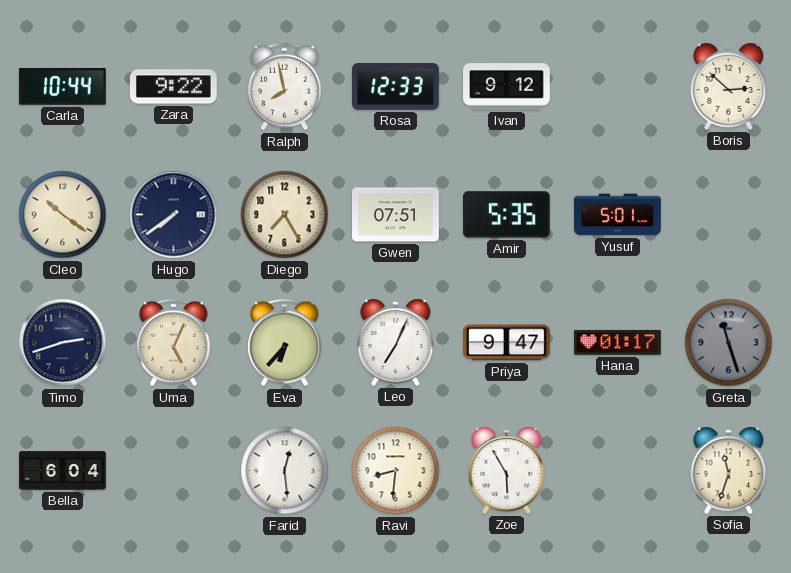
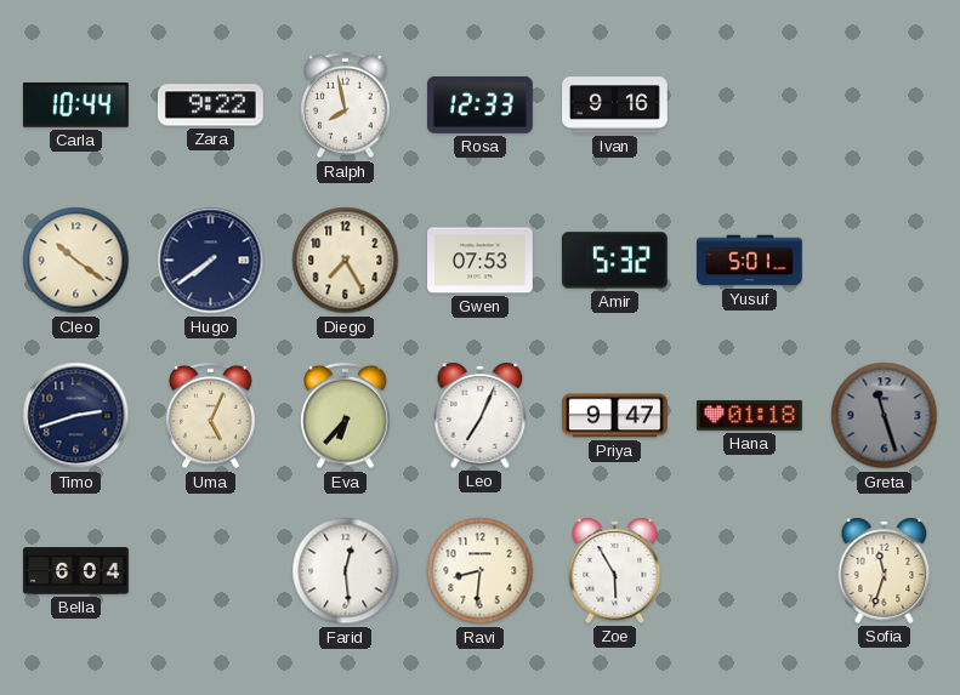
Ivan: 9:12 -> 9:16
Boris: 2:52 -> none
Gwen: 07:51 -> 07:53
Amir: 5:35 -> 5:32
Hana: 01:17 -> 01:18
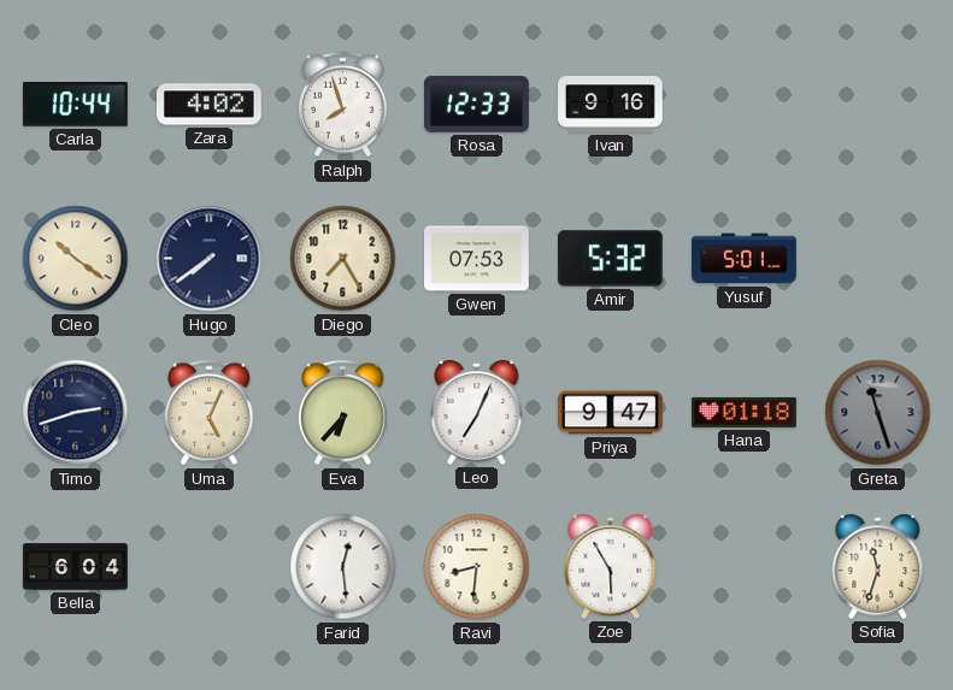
Zara: 9:22 -> 4:02
Ralph: 7:58 -> 7:57
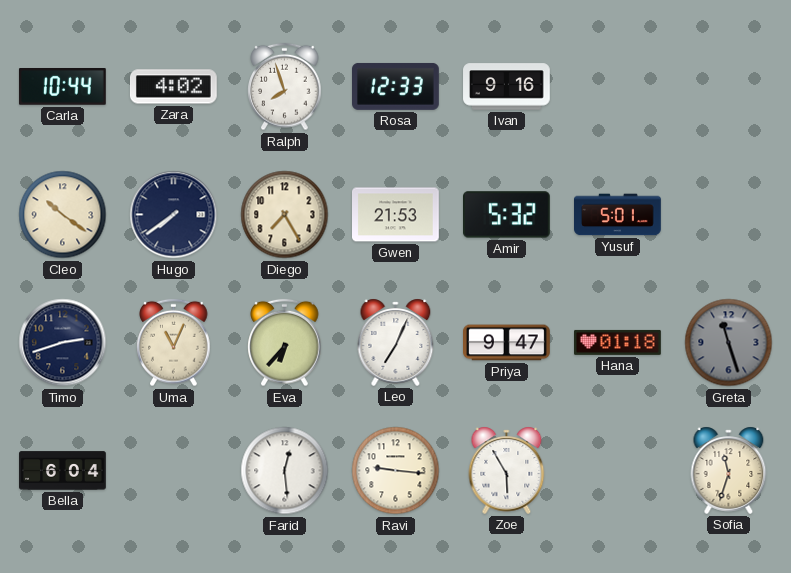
Gwen: 07:53 -> 21:53
Uma: 5:04 -> 11:04
Ravi: 8:31 -> 9:16
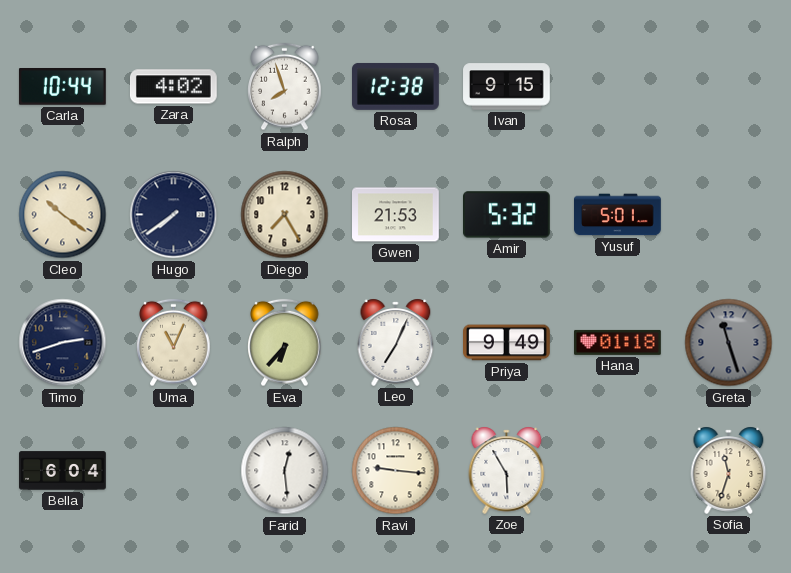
Rosa: 12:33 -> 12:38
Ivan: 9:16 -> 9:15
Priya: 9:47 -> 9:49
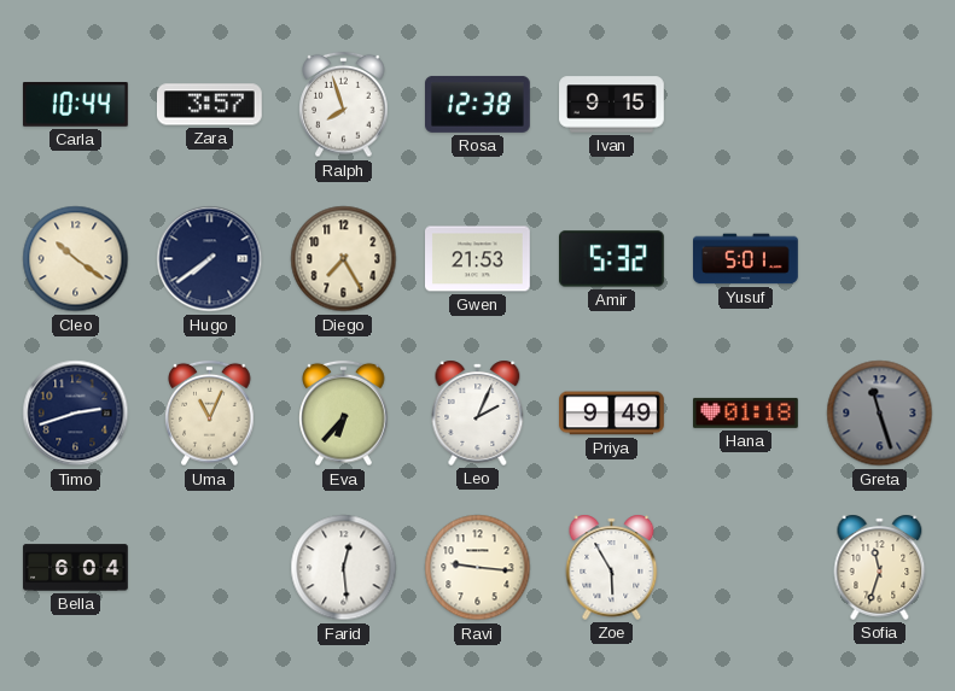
Zara: 4:02 -> 3:57
Leo: 7:04 -> 2:04
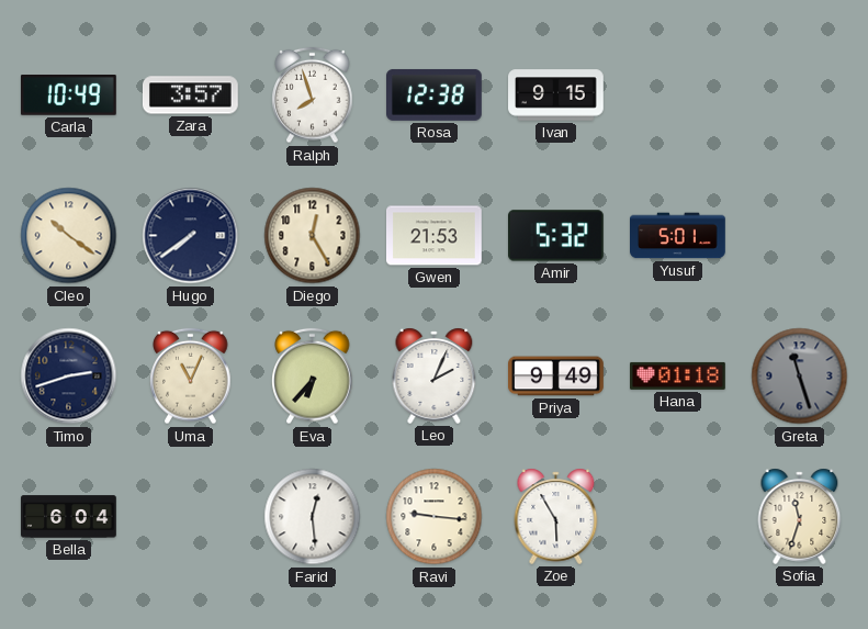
Carla: 10:44 -> 10:49
Diego: 7:25 -> 12:25
